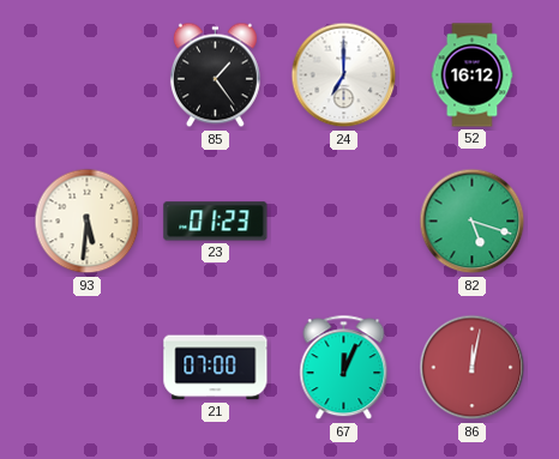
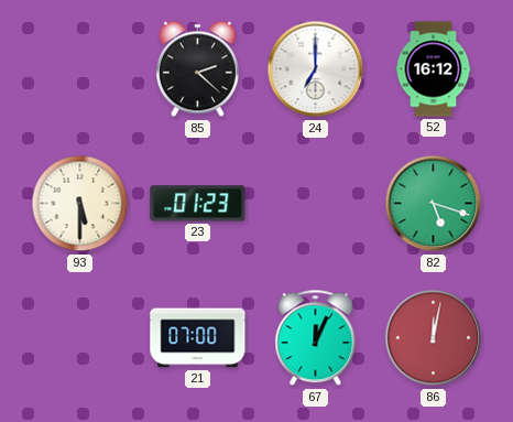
85: 1:24 -> 2:22
93: 5:31 -> 5:30
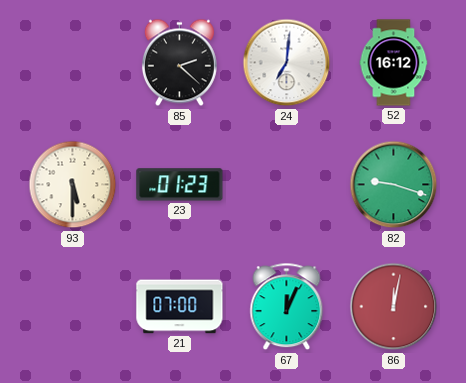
24: 7:00 -> 7:01
82: 5:18 -> 9:18
